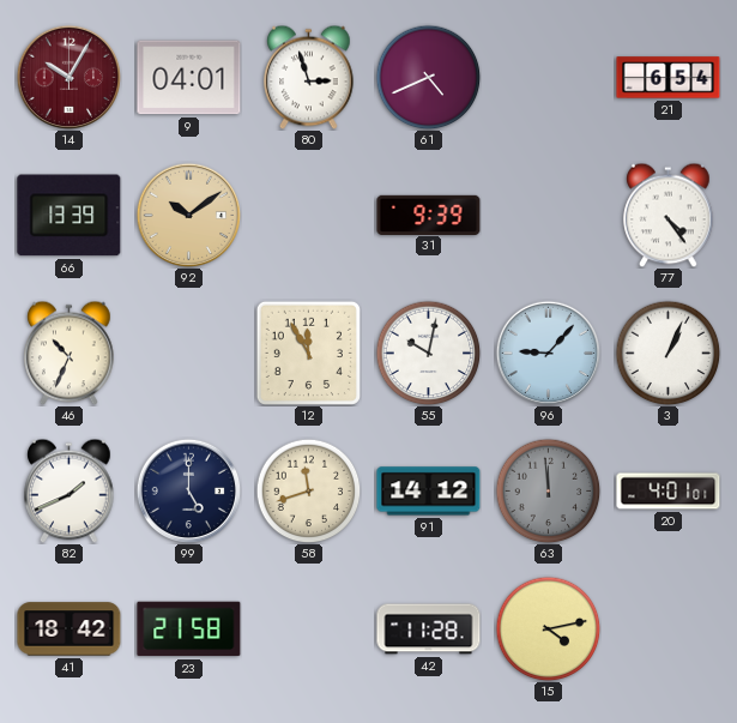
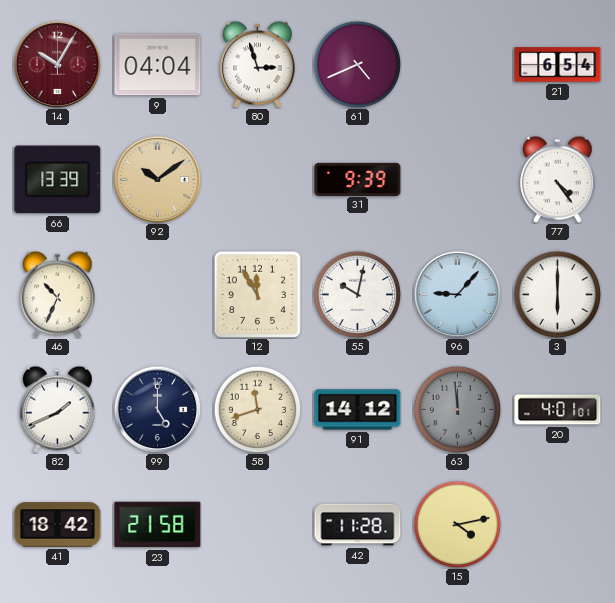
9: 04:01 -> 04:04
3: 1:04 -> 6:00
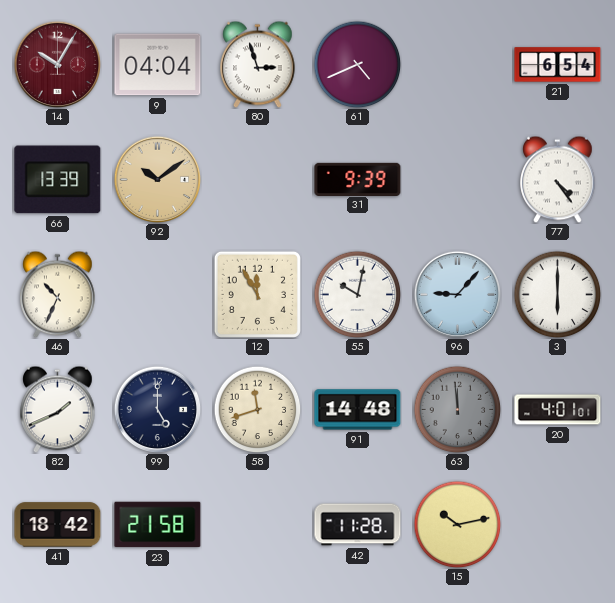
91: 14:12 -> 14:48
15: 4:13 -> 10:13
